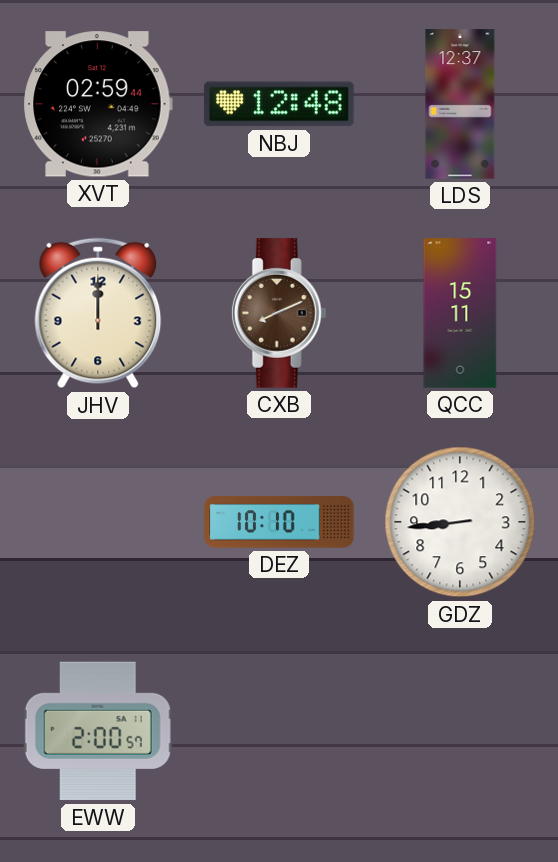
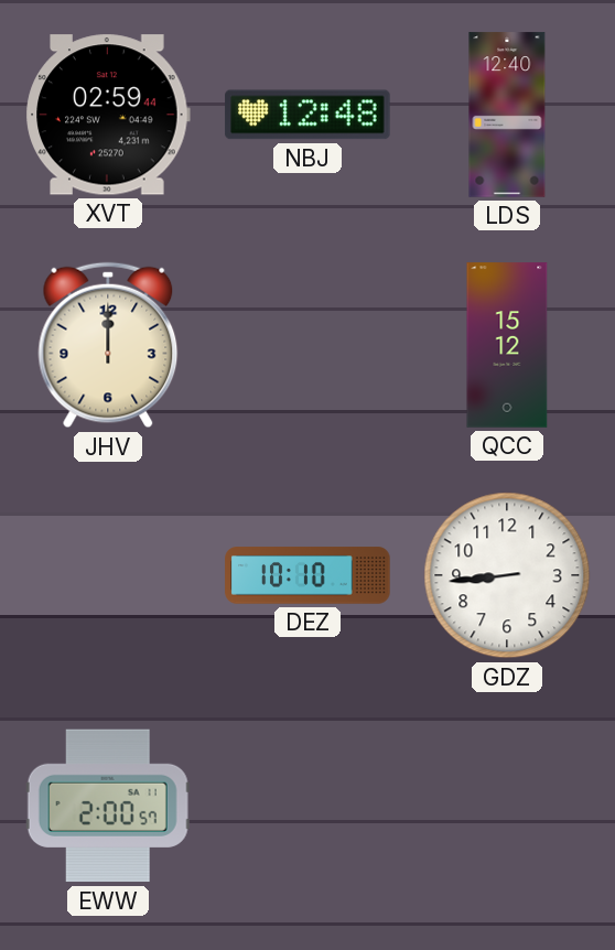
LDS: 12:37 -> 12:40
CXB: 8:11 -> none
QCC: 15:11 -> 15:12
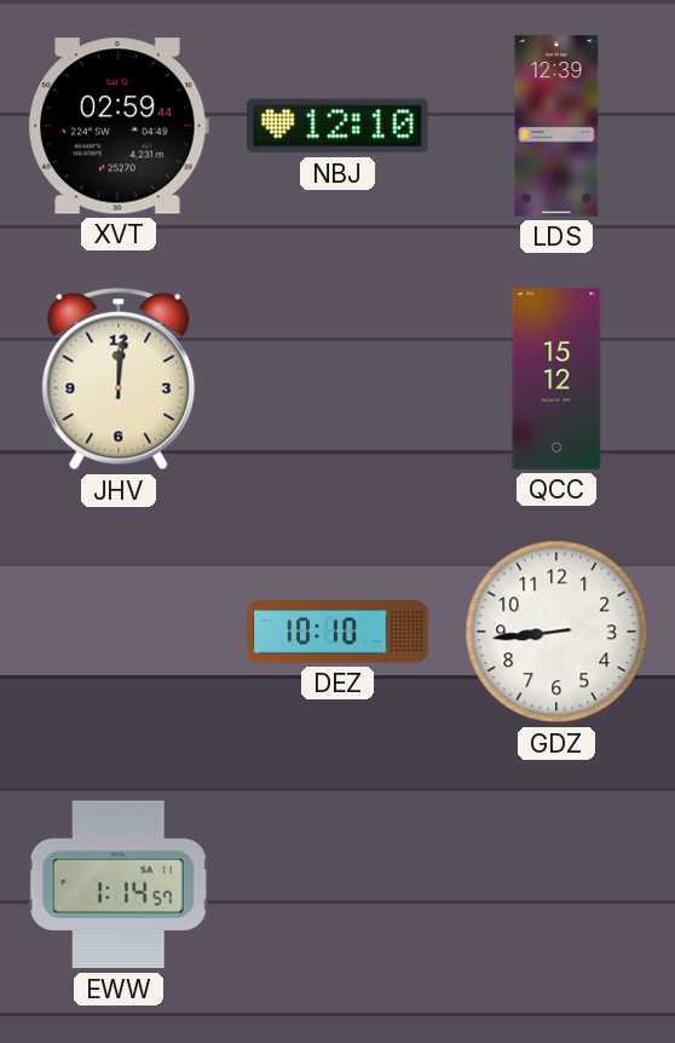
NBJ: 12:48 -> 12:10
LDS: 12:40 -> 12:39
JHV: 12:00 -> 12:01
EWW: 2:00 -> 1:14
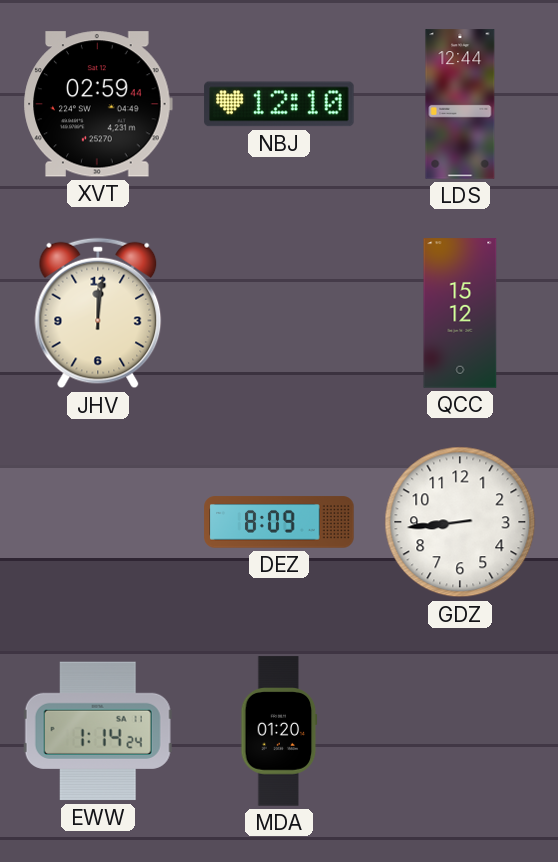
LDS: 12:39 -> 12:44
DEZ: 10:10 -> 8:09
EWW: 1:14:57 -> 1:14:24
MDA: none -> 01:20
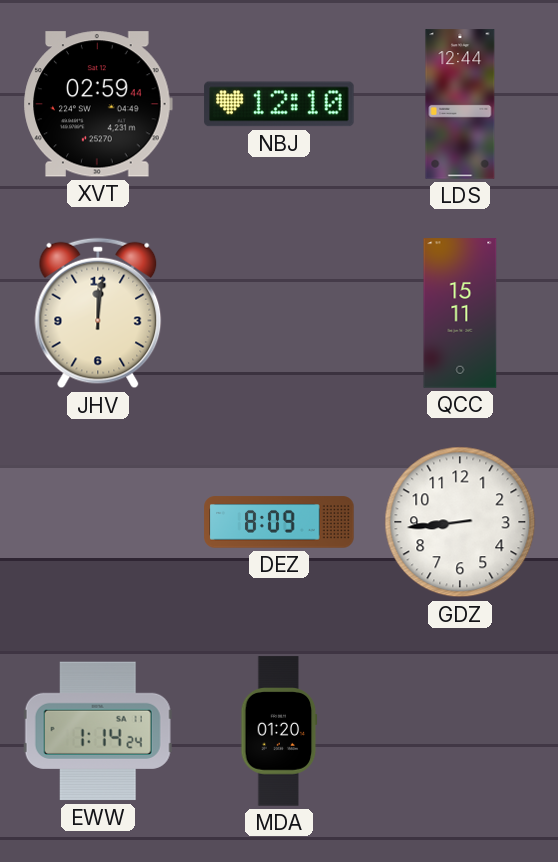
QCC: 15:12 -> 15:11
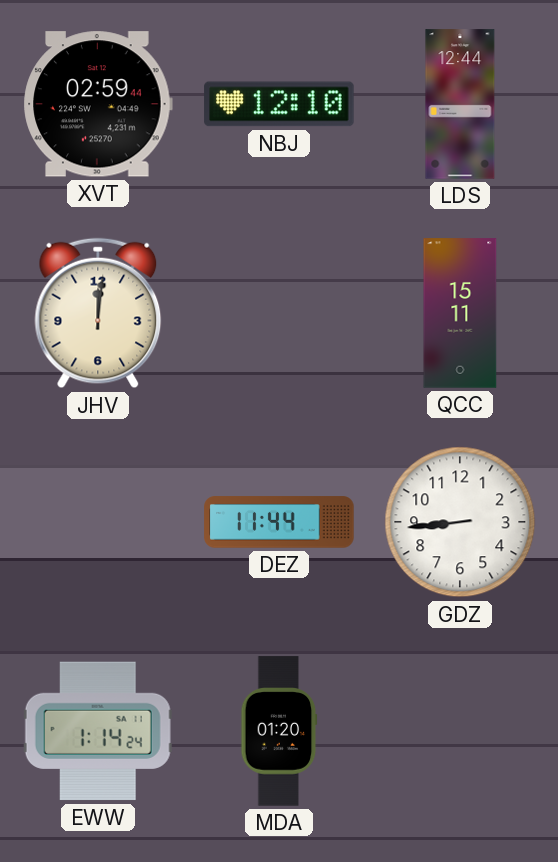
DEZ: 8:09 -> 11:44
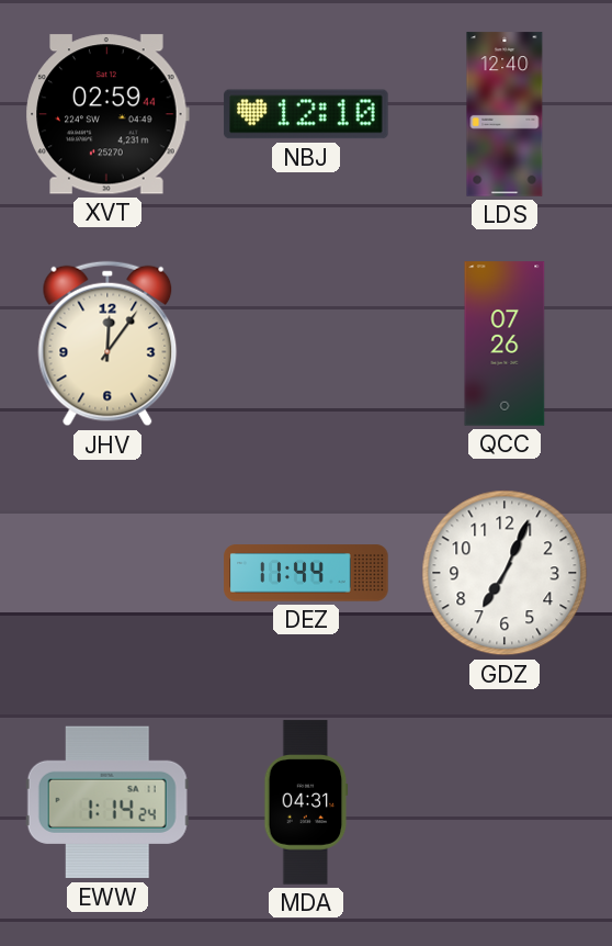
LDS: 12:44 -> 12:40
JHV: 12:01 -> 12:06
QCC: 15:11 -> 07:26
GDZ: 8:44 -> 7:04
MDA: 01:20 -> 04:31
